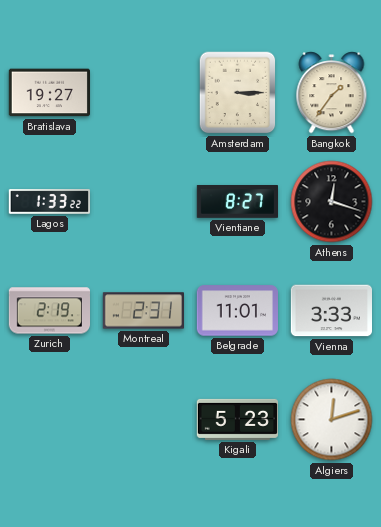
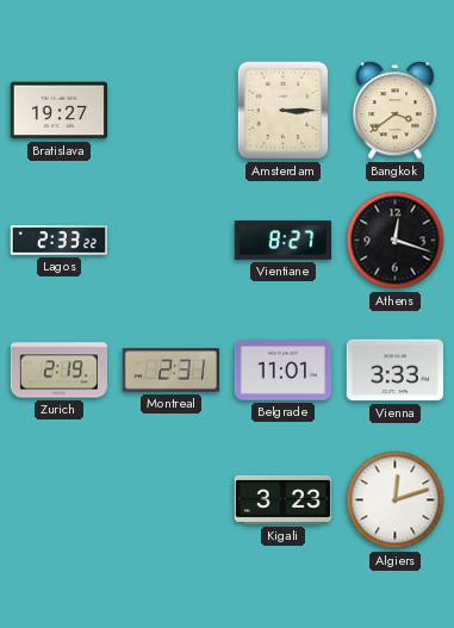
Bangkok: 1:36 -> 3:39
Lagos: 1:33 -> 2:33
Kigali: 5:23 -> 3:23
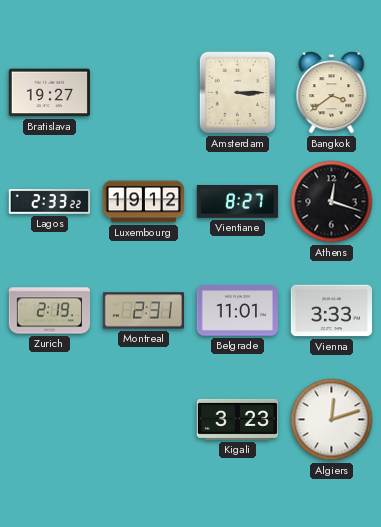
Luxembourg: none -> 19:12
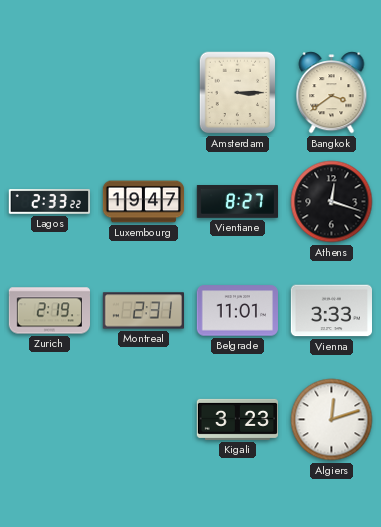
Bratislava: 19:27 -> none
Luxembourg: 19:12 -> 19:47
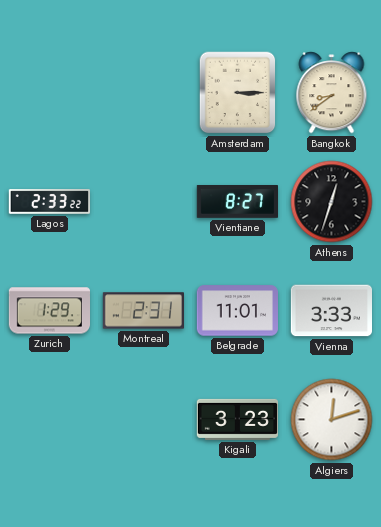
Bangkok: 3:39 -> 8:39
Luxembourg: 19:47 -> none
Athens: 12:18 -> 12:33
Zurich: 2:19 -> 1:29
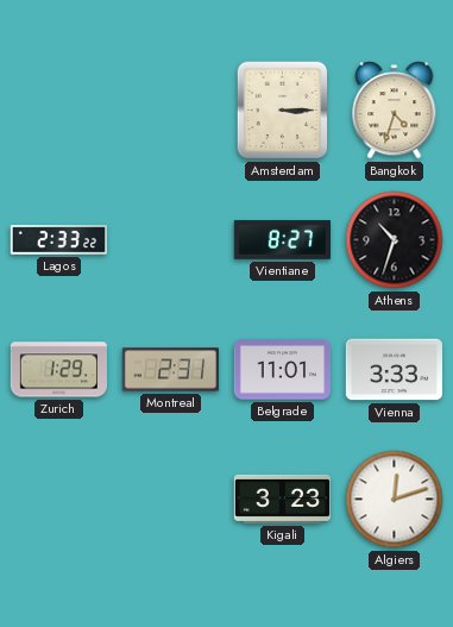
Bangkok: 8:39 -> 4:33
Athens: 12:33 -> 10:33
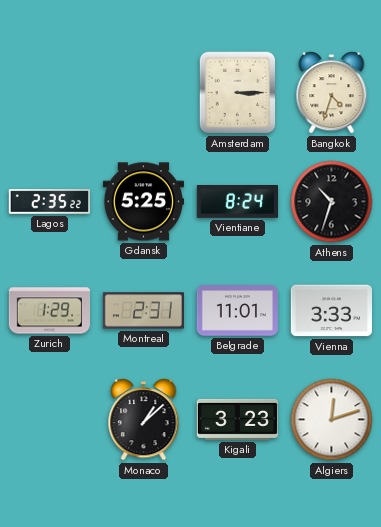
Lagos: 2:33 -> 2:35
Gdansk: none -> 5:25
Vientiane: 8:27 -> 8:24
Monaco: none -> 1:08
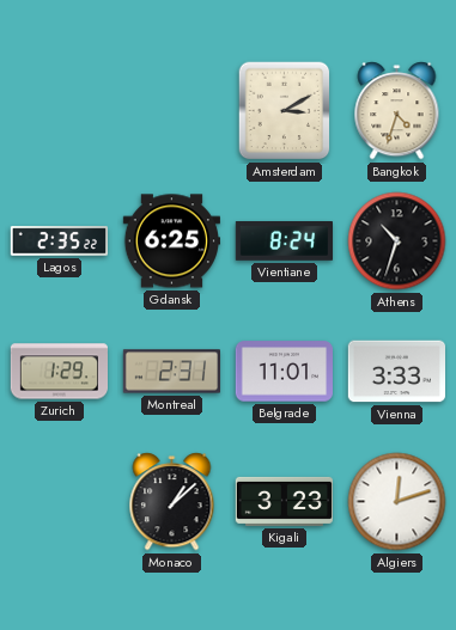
Amsterdam: 3:15 -> 3:10
Gdansk: 5:25 -> 6:25
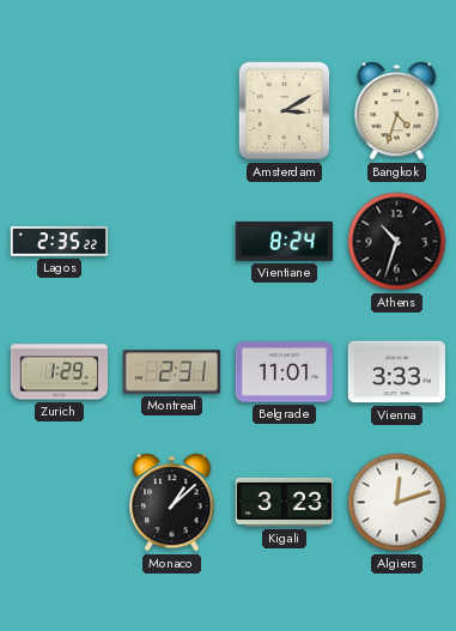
Gdansk: 6:25 -> none
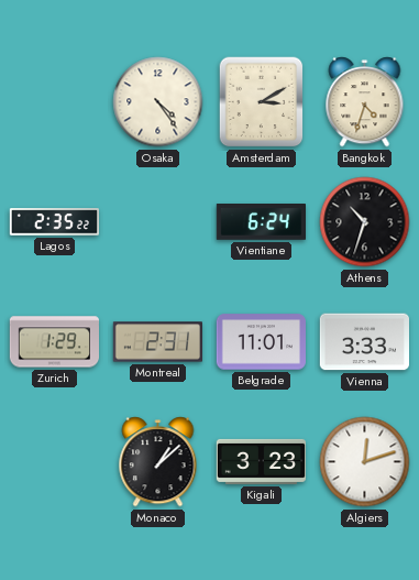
Osaka: none -> 4:24
Vientiane: 8:24 -> 6:24
